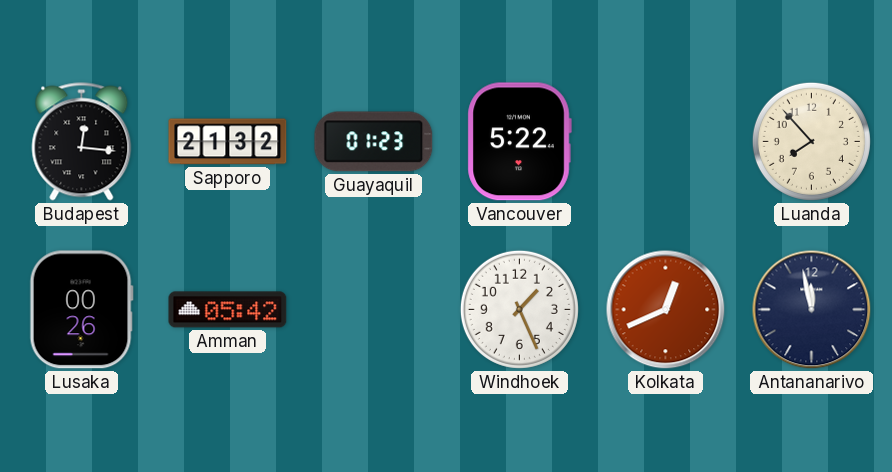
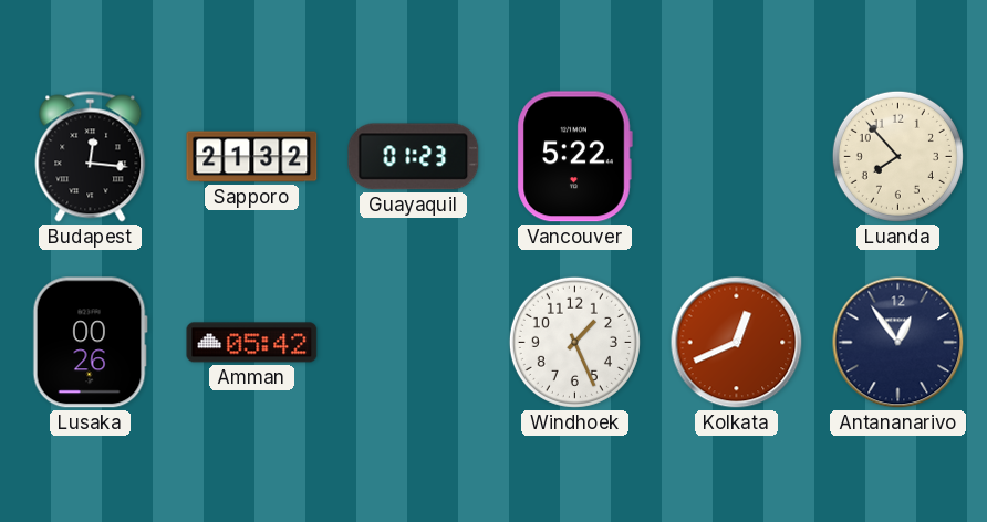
Antananarivo: 11:58 -> 12:54
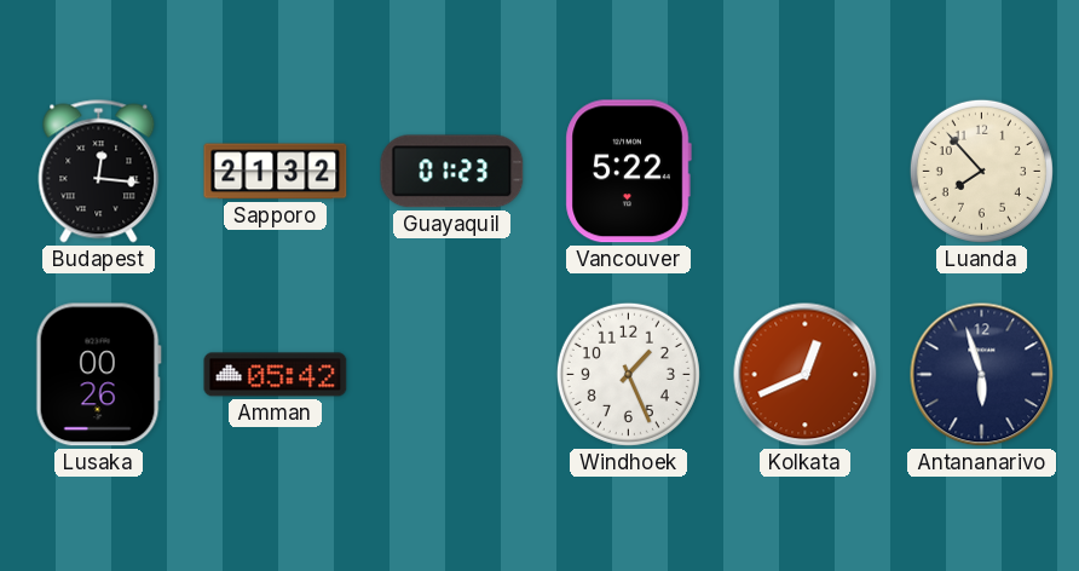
Antananarivo: 12:54 -> 5:57
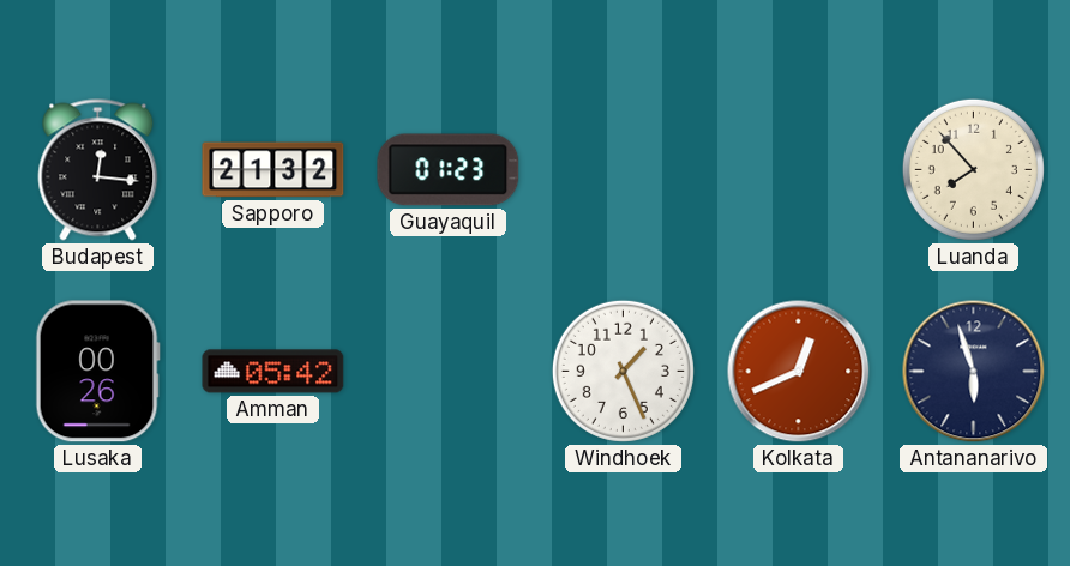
Vancouver: 5:22 -> none
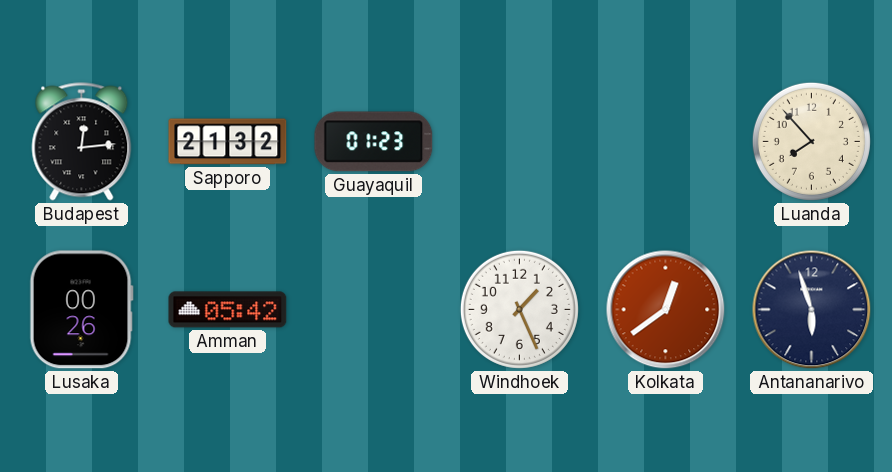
Budapest: 12:16 -> 12:14
Kolkata: 12:41 -> 12:39
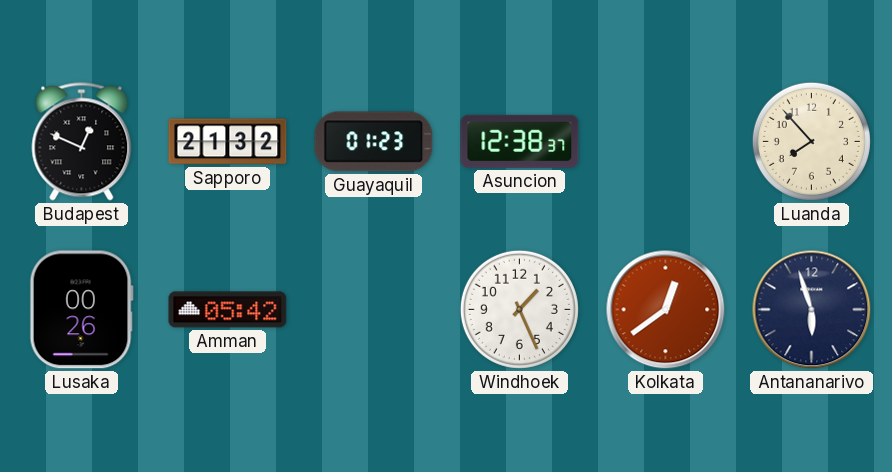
Budapest: 12:14 -> 12:49
Asuncion: none -> 12:38
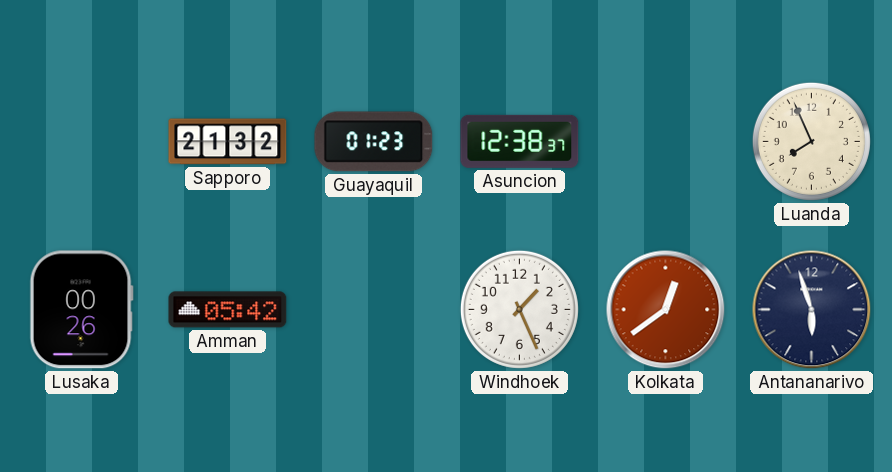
Budapest: 12:49 -> none
Luanda: 7:53 -> 7:56
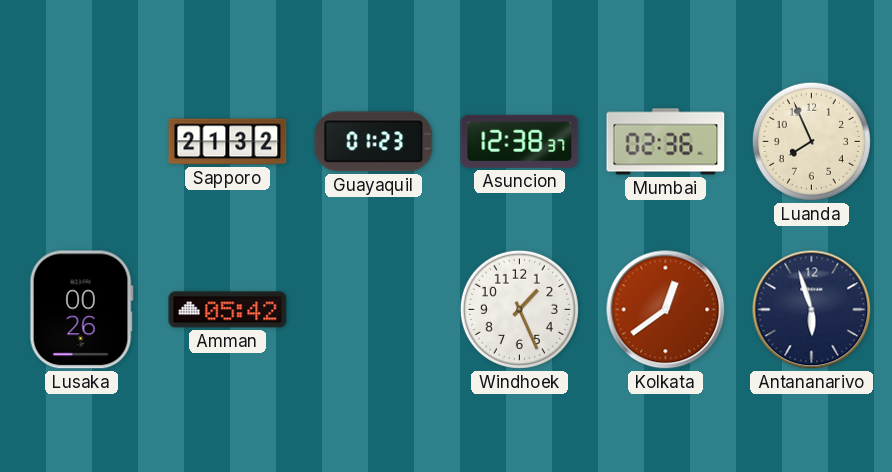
Mumbai: none -> 02:36
